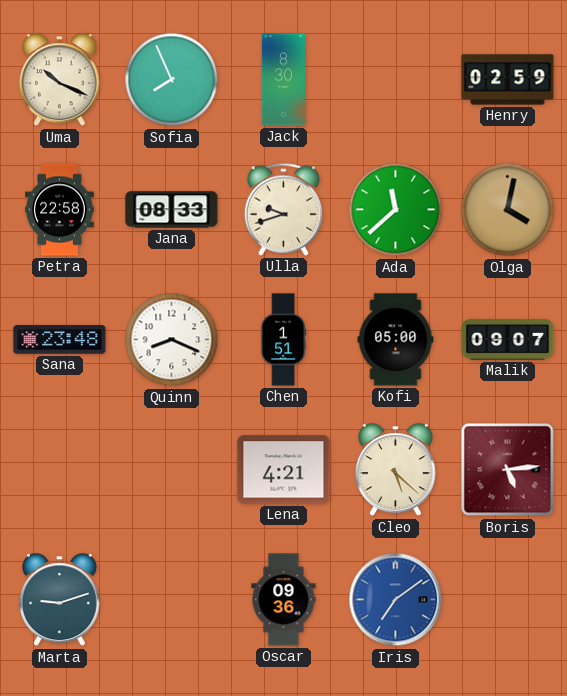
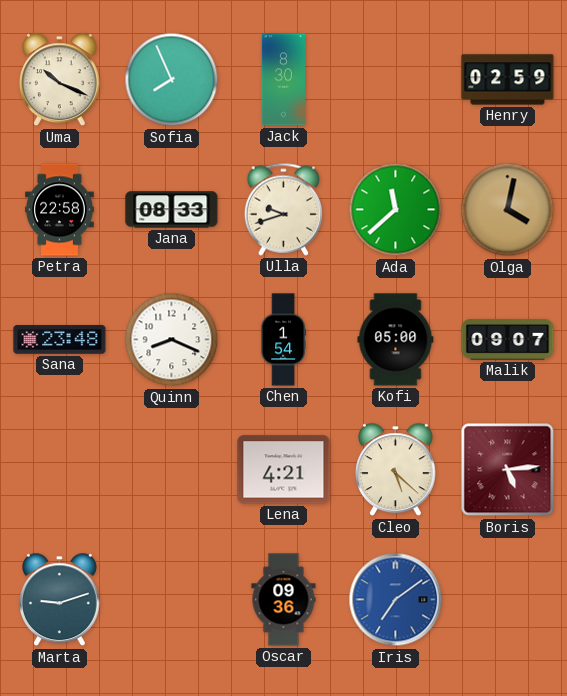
Chen: 1:51 -> 1:54
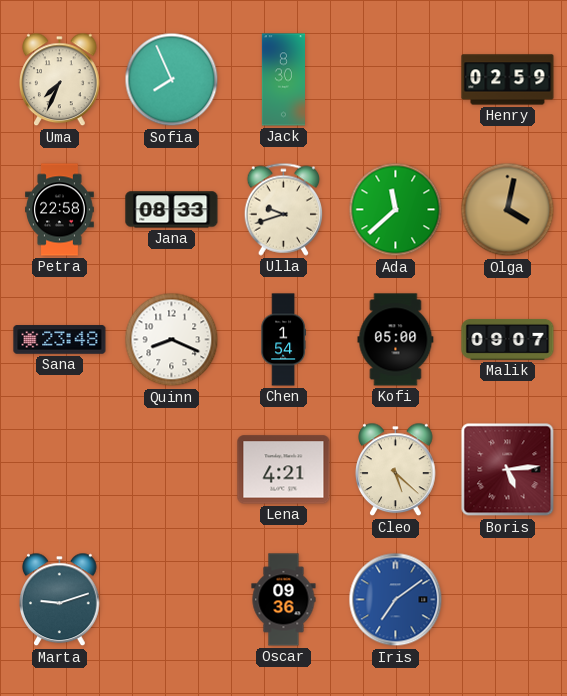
Uma: 10:19 -> 7:34
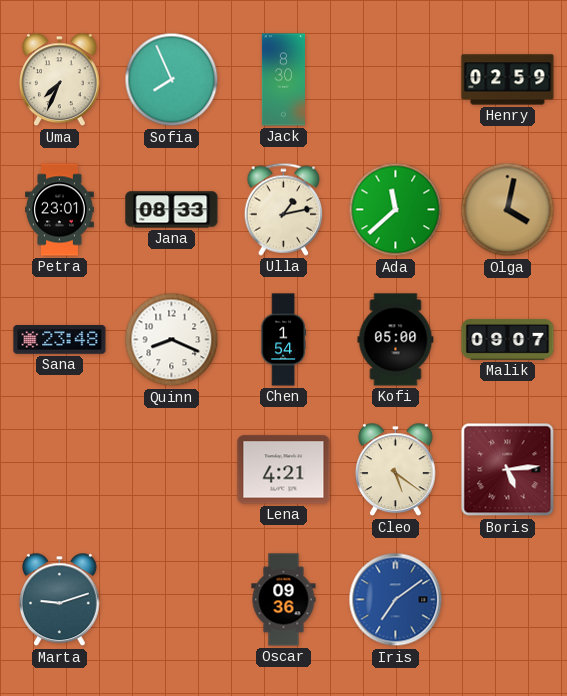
Petra: 22:58 -> 23:01
Ulla: 9:42 -> 1:13
Cleo: 5:22 -> 5:21
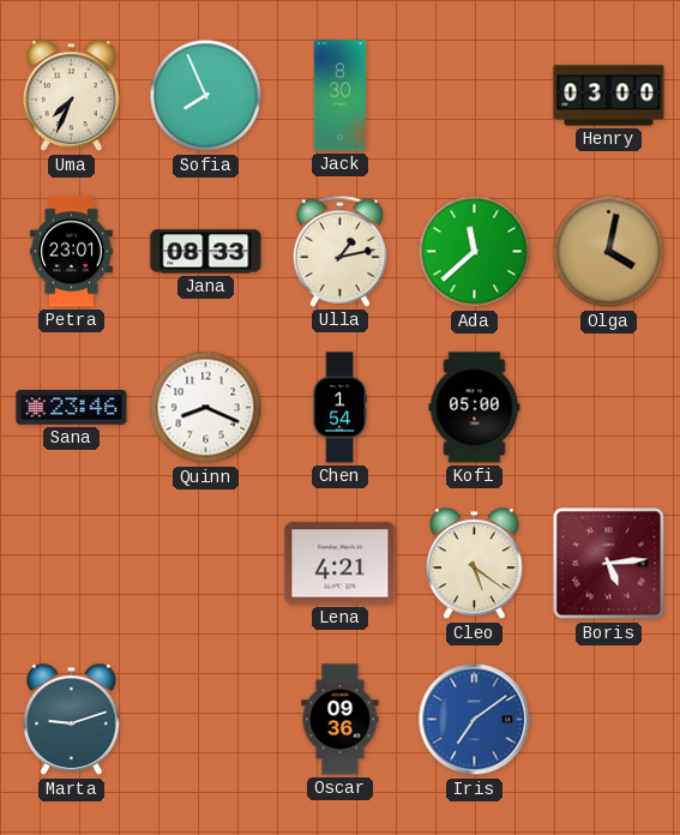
Henry: 02:59 -> 03:00
Sana: 23:48 -> 23:46
Malik: 09:07 -> none
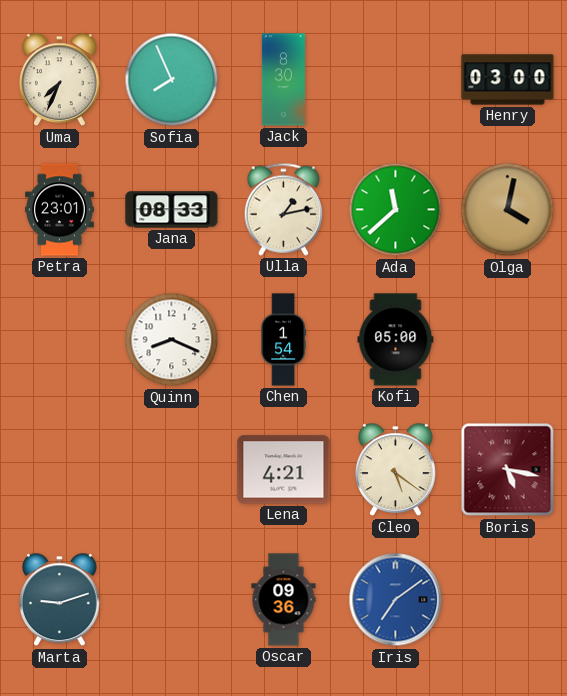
Sana: 23:46 -> none
Boris: 5:14 -> 5:17
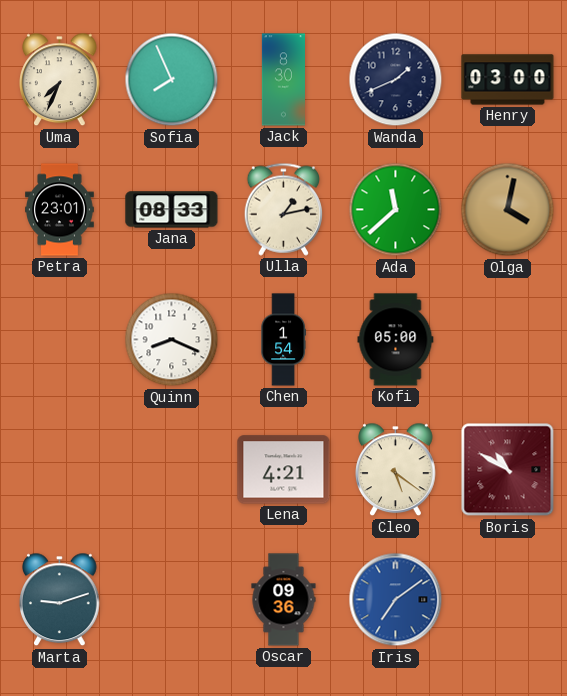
Wanda: none -> 1:41
Boris: 5:17 -> 10:50
